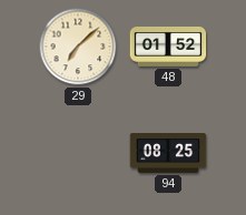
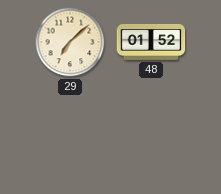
94: 08:25 -> none
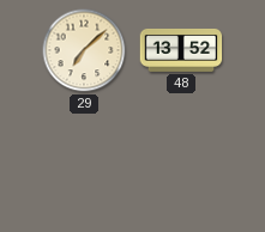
48: 01:52 -> 13:52
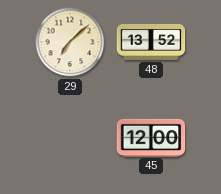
45: none -> 12:00
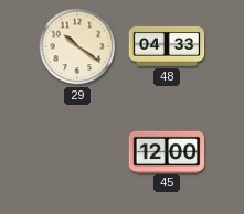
29: 7:08 -> 10:21
48: 13:52 -> 04:33
